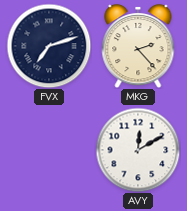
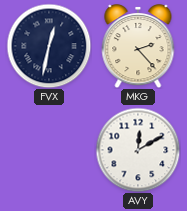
FVX: 7:12 -> 12:32
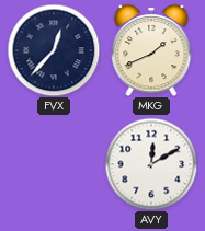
FVX: 12:32 -> 12:37
MKG: 2:23 -> 1:41
